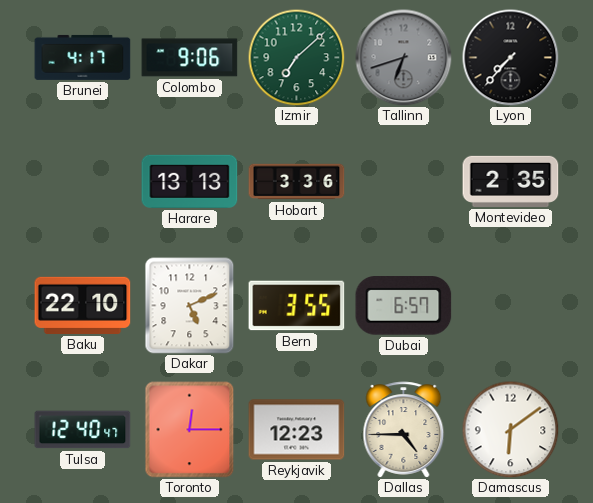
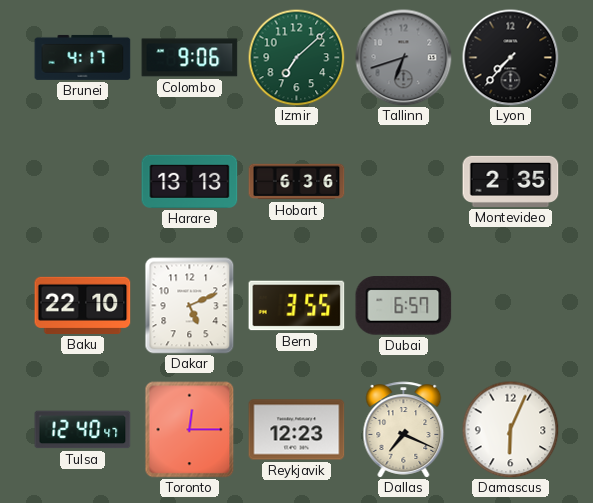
Hobart: 3:36 -> 6:36
Dallas: 4:45 -> 7:19
Damascus: 6:09 -> 6:04
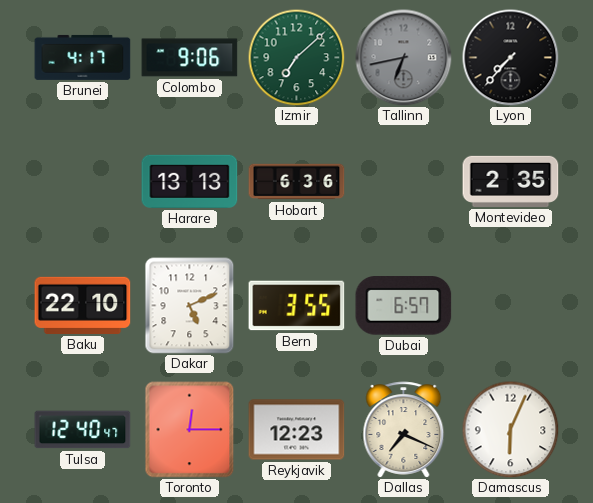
Tallinn: 6:42 -> 6:43
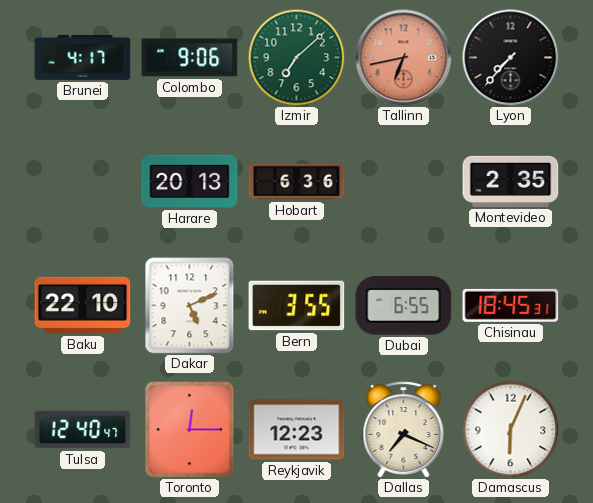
Tallinn dial: grey -> salmon
Harare: 13:13 -> 20:13
Dubai: 6:57 -> 6:55
Chisinau: none -> 18:45
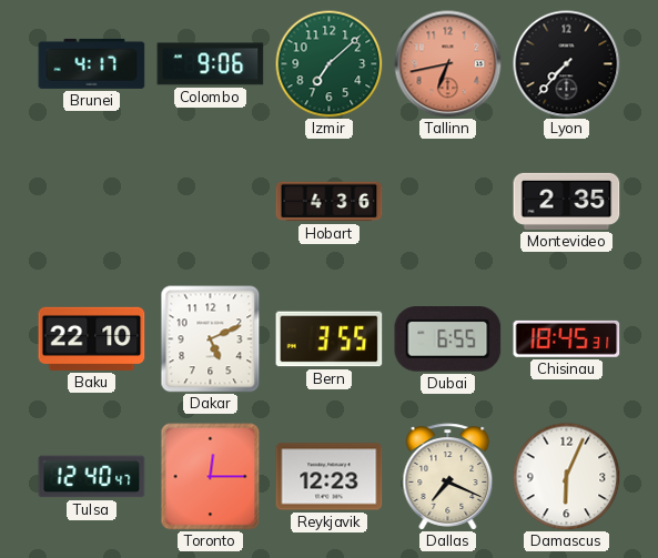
Harare: 20:13 -> none
Hobart: 6:36 -> 4:36
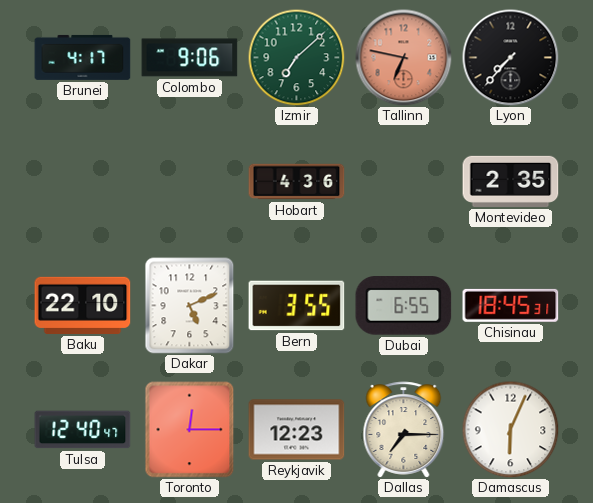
Tallinn: 6:43 -> 6:47
Dallas: 7:19 -> 7:15
